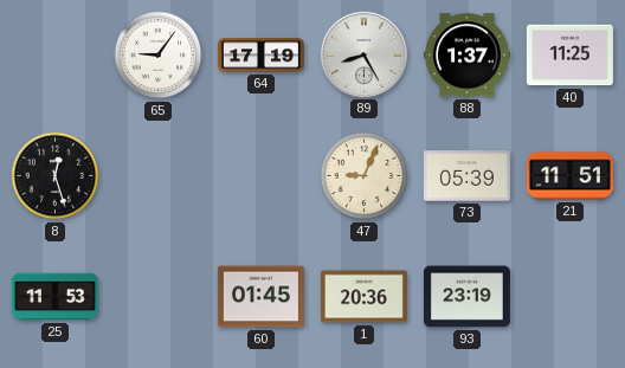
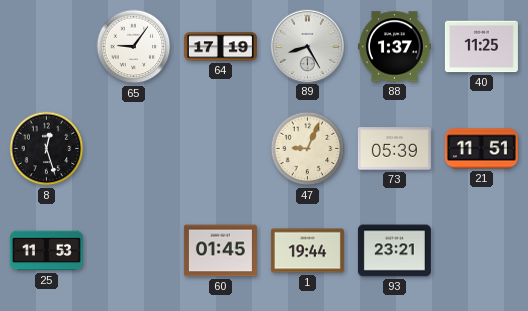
1: 20:36 -> 19:44
93: 23:19 -> 23:21
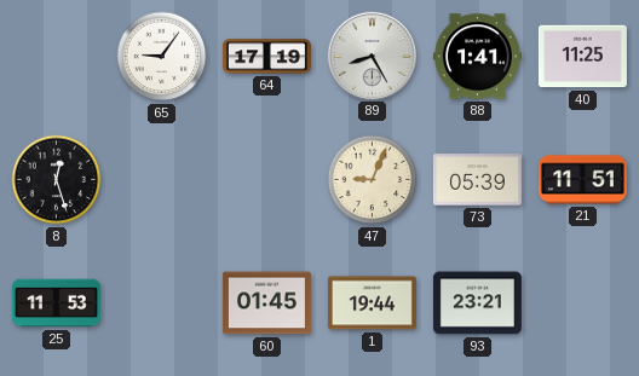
88: 1:37 -> 1:41
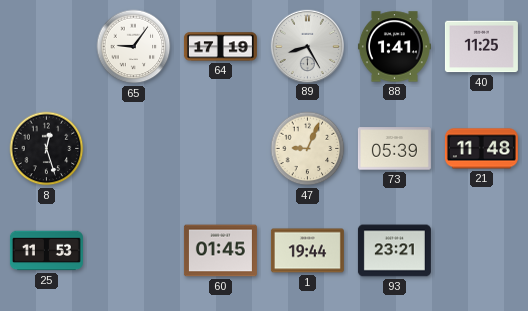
21: 11:51 -> 11:48
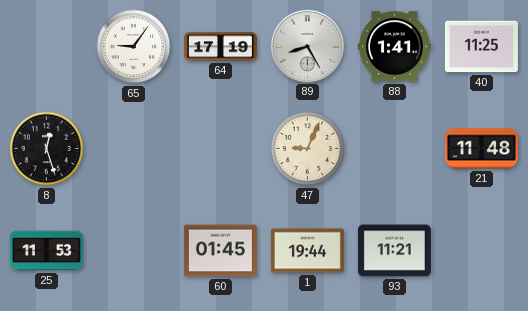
73: 05:39 -> none
93: 23:21 -> 11:21
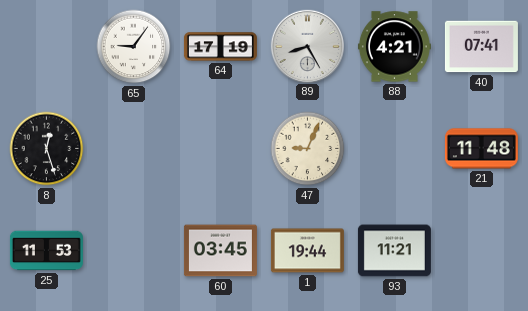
88: 1:41 -> 4:21
40: 11:25 -> 07:41
60: 01:45 -> 03:45
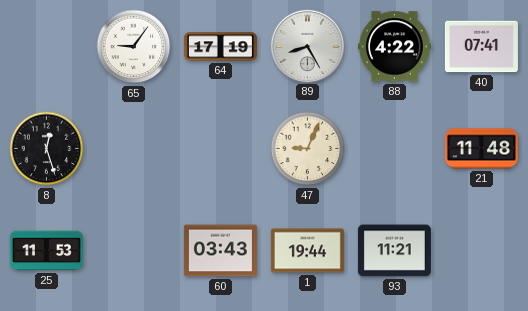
88: 4:21 -> 4:22
60: 03:45 -> 03:43
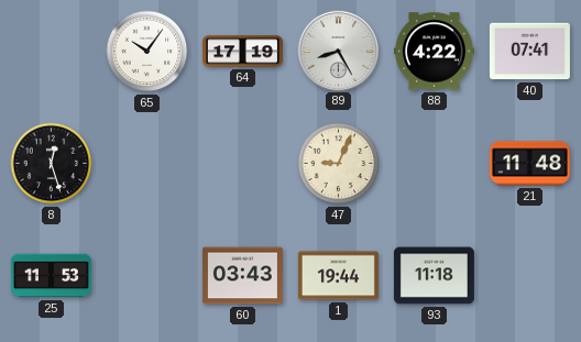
65: 9:06 -> 10:06
93: 11:21 -> 11:18
